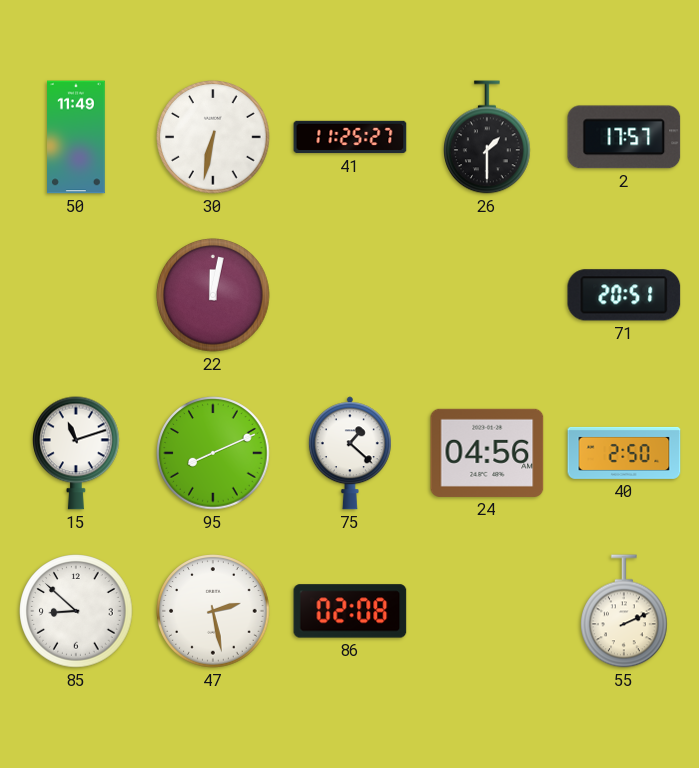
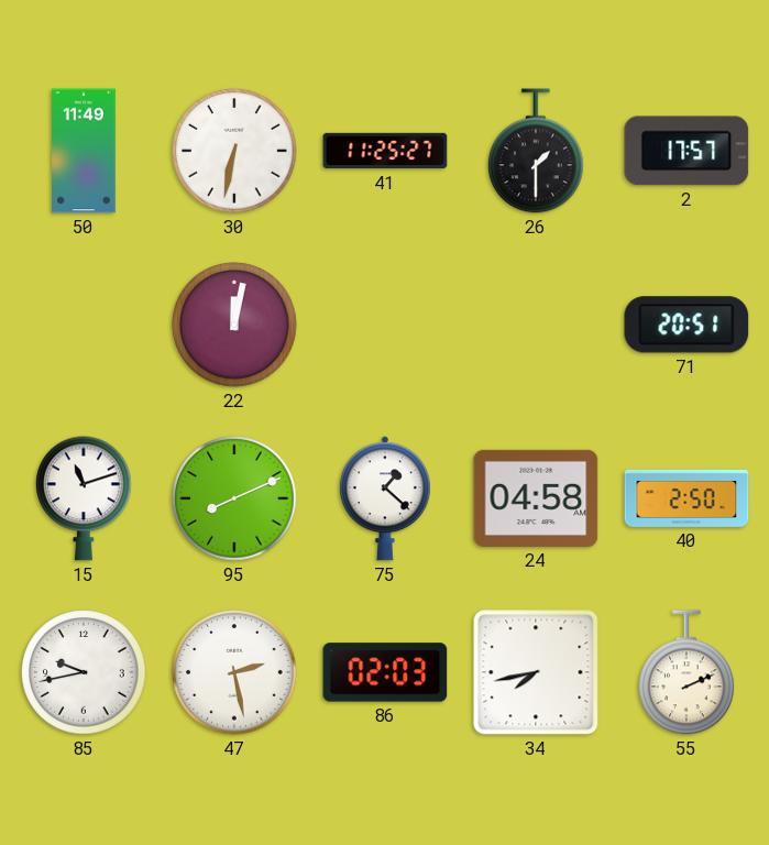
24: 04:56 -> 04:58
85: 8:52 -> 9:43
86: 02:08 -> 02:03
34: none -> 7:43
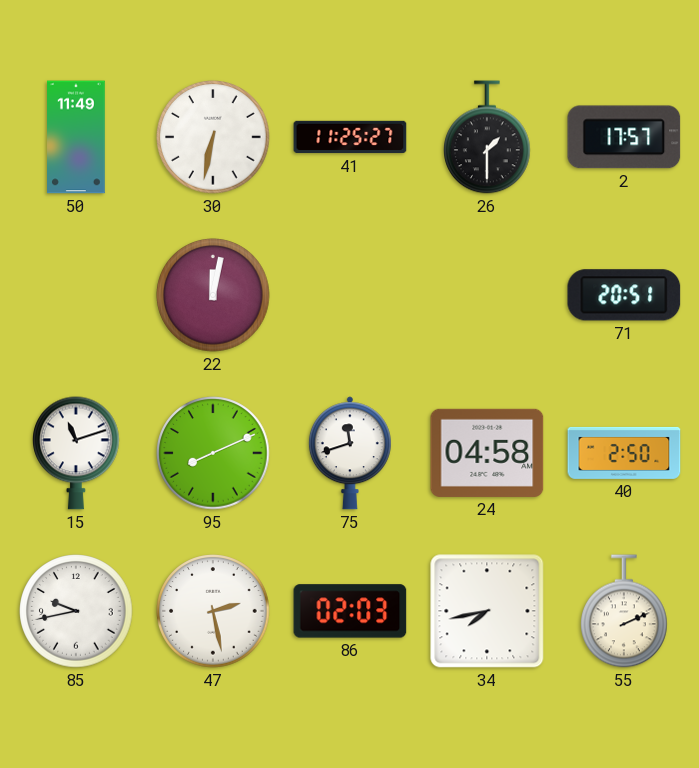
75: 1:22 -> 11:42
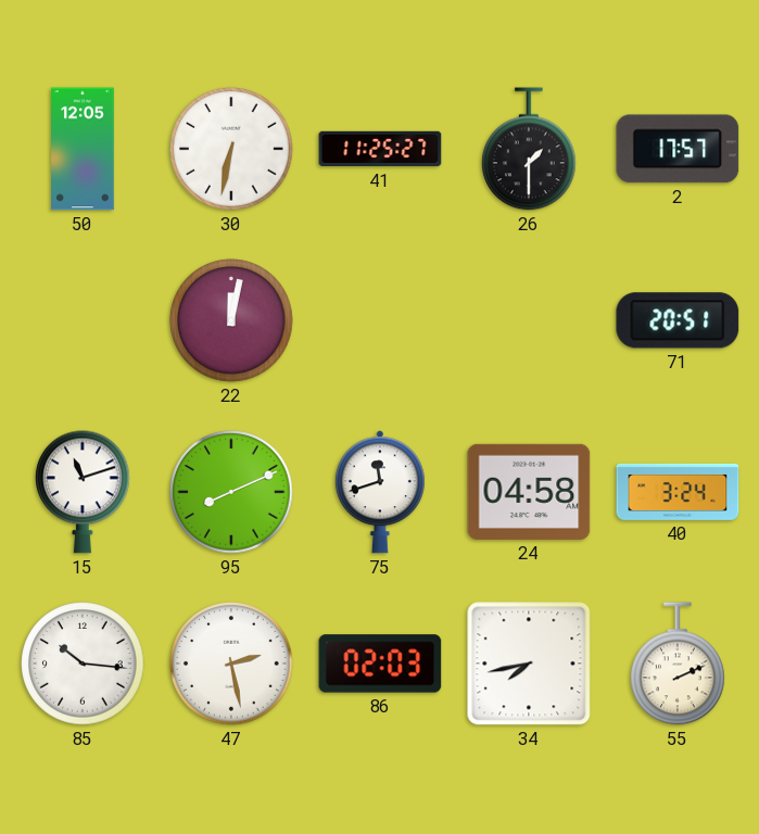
50: 11:49 -> 12:05
40: 2:50 -> 3:24
85: 9:43 -> 10:16
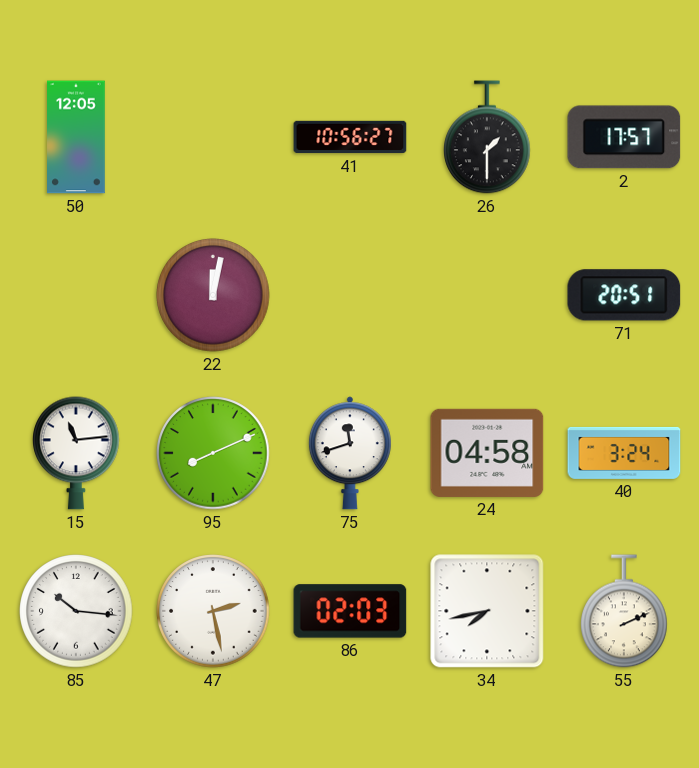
30: 6:32 -> none
41: 11:25 -> 10:56
15: 11:12 -> 11:14
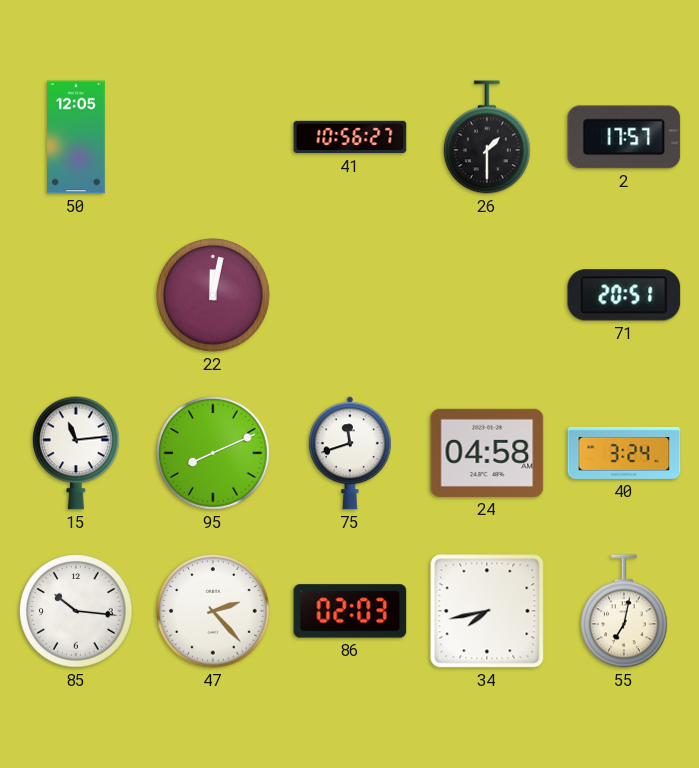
47: 2:28 -> 2:23
55: 2:11 -> 7:02
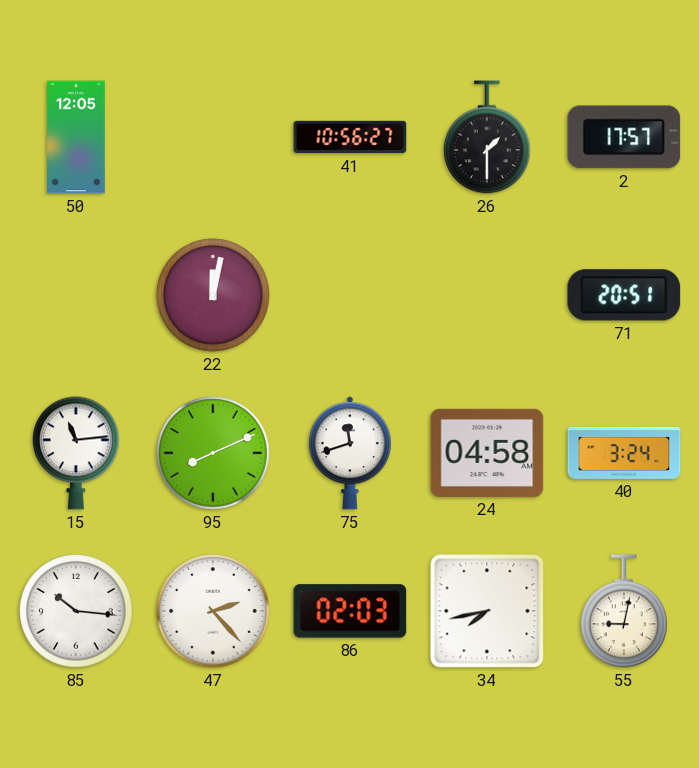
55: 7:02 -> 9:02
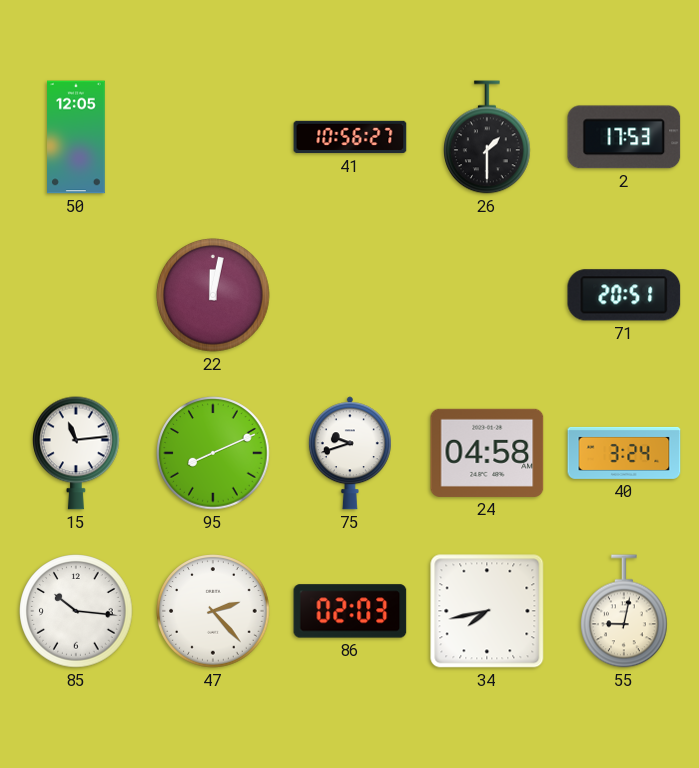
2: 17:57 -> 17:53
75: 11:42 -> 9:42
